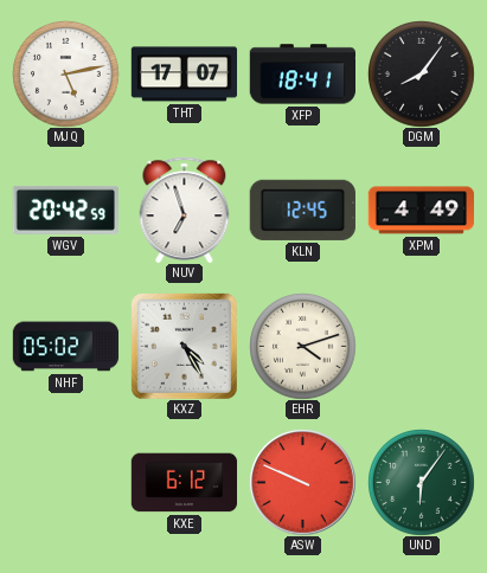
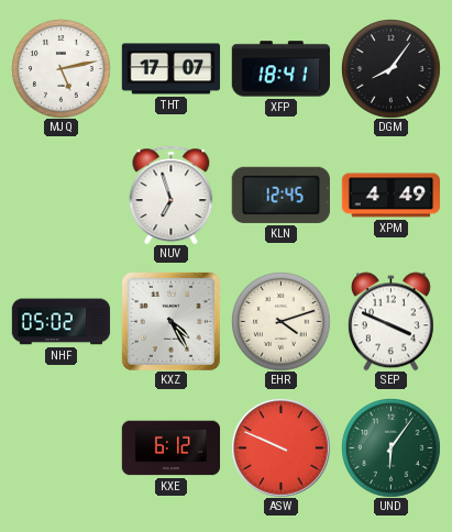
WGV: 20:42 -> none
SEP: none -> 3:49
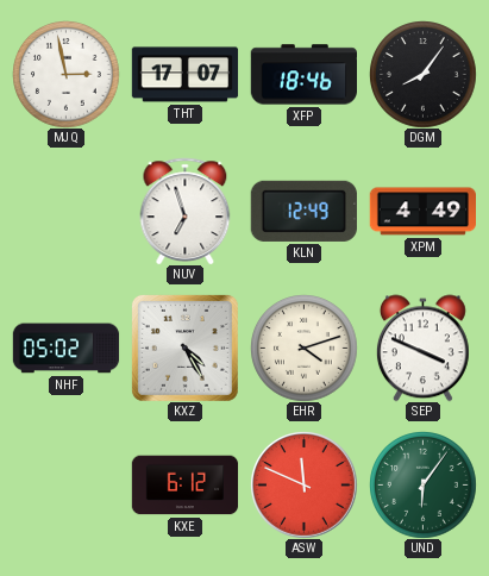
MJQ: 5:13 -> 2:58
XFP: 18:41 -> 18:46
KLN: 12:45 -> 12:49
ASW: 9:49 -> 11:49
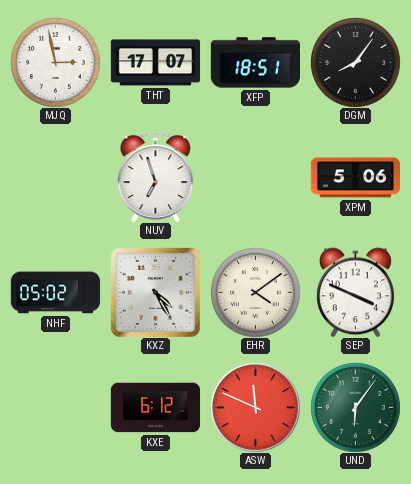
XFP: 18:46 -> 18:51
KLN: 12:49 -> none
XPM: 4:49 -> 5:06
EHR: 4:12 -> 4:09
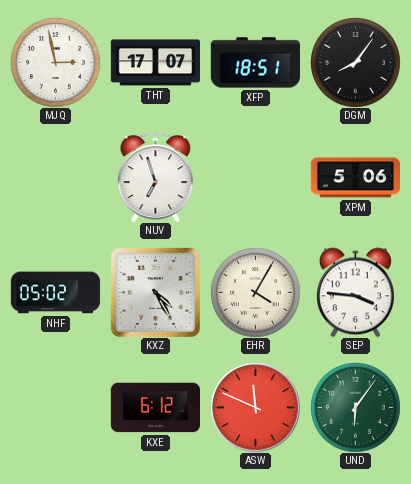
EHR: 4:09 -> 4:05
SEP: 3:49 -> 3:46
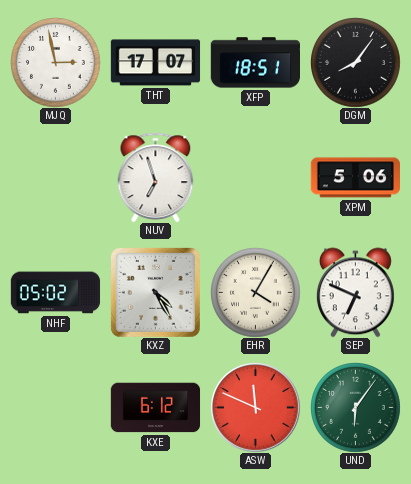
SEP: 3:46 -> 6:49
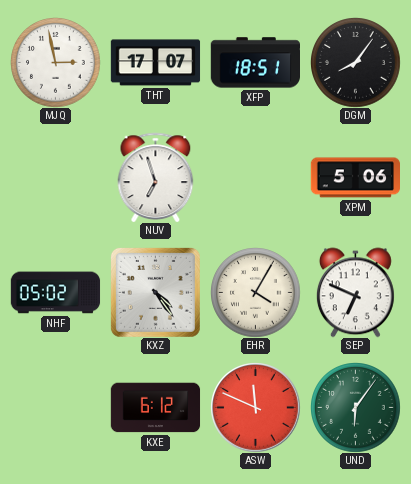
KXZ: 4:25 -> 4:24
